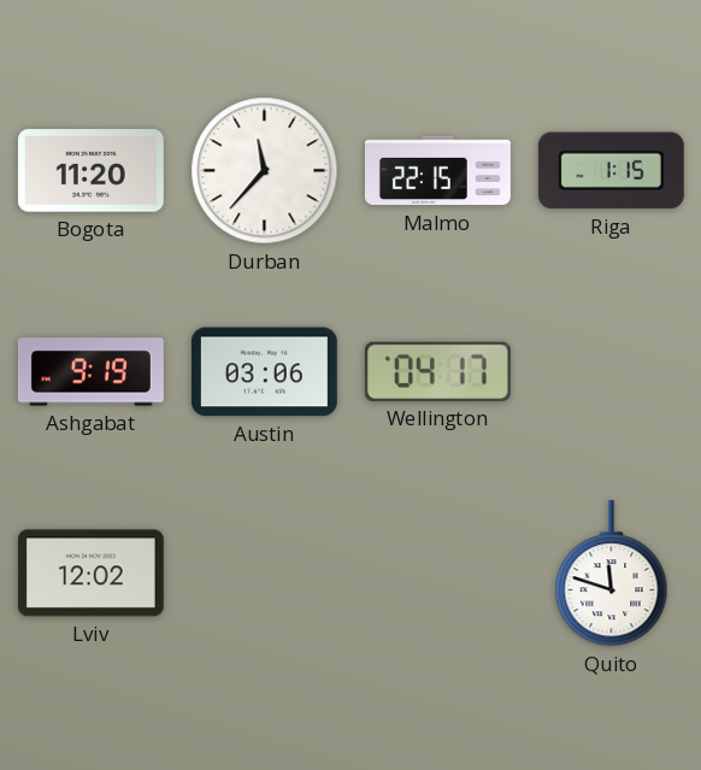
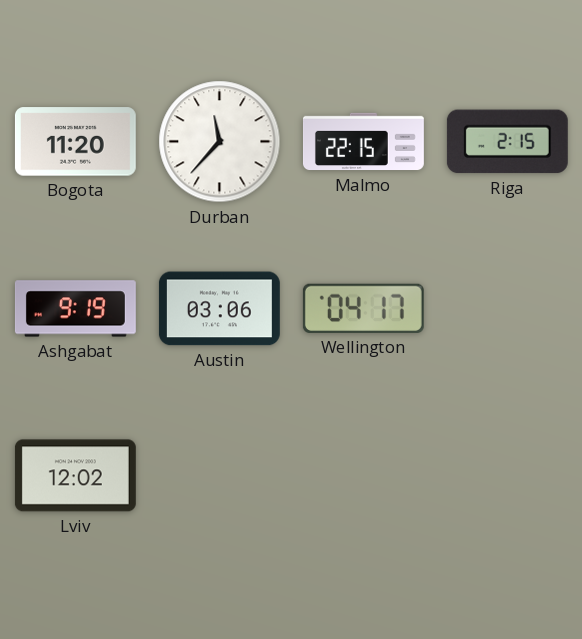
Riga: 1:15 -> 2:15
Quito: 11:48 -> none
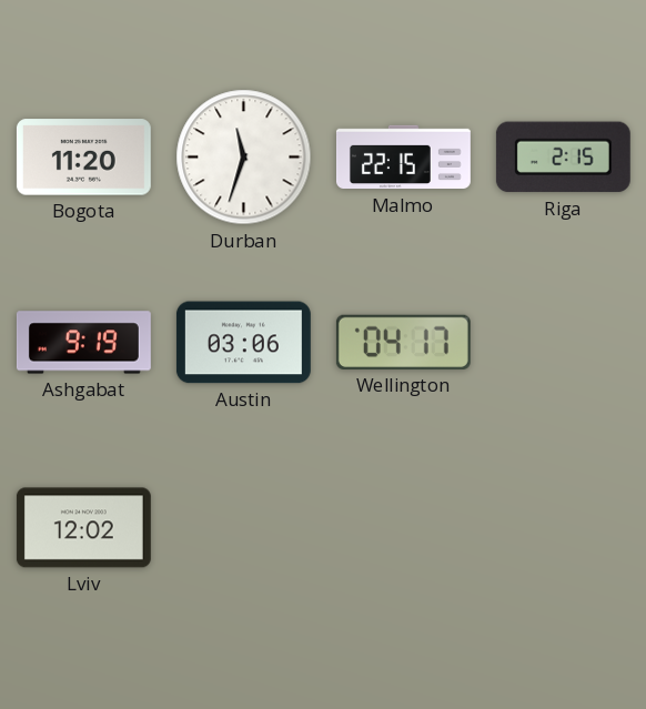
Durban: 11:37 -> 11:33
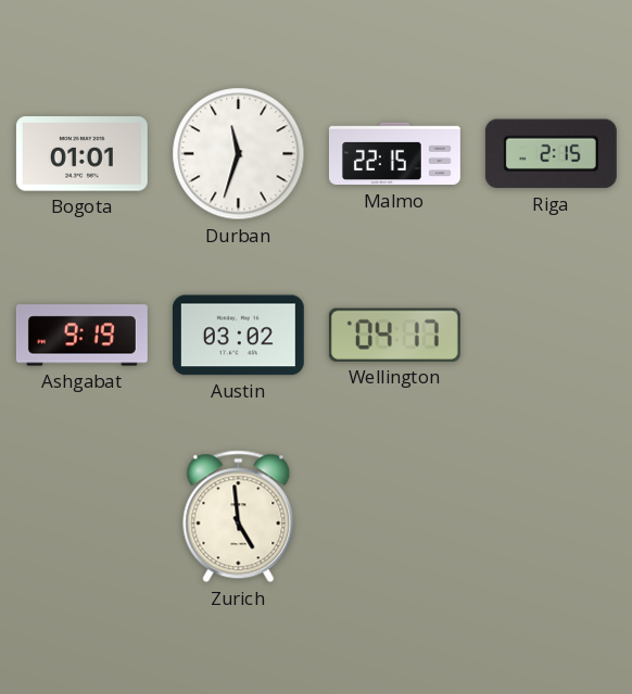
Bogota: 11:20 -> 01:01
Austin: 03:06 -> 03:02
Lviv: 12:02 -> none
Zurich: none -> 4:59
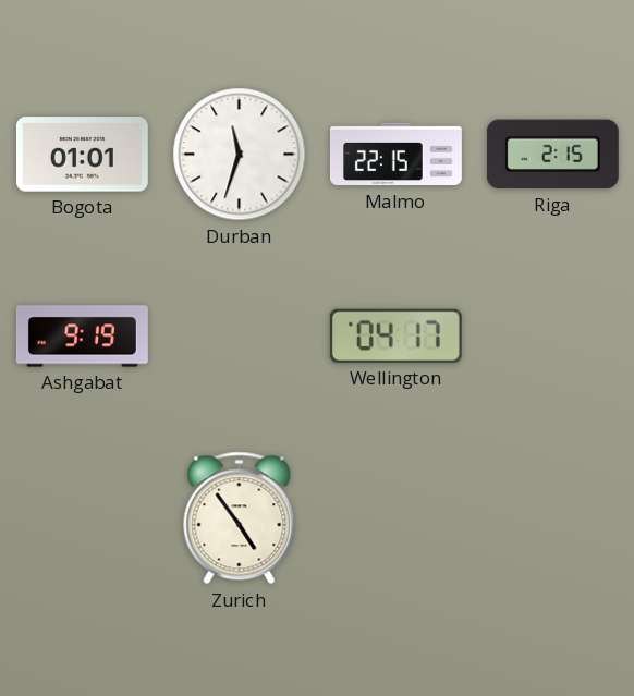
Austin: 03:02 -> none
Zurich: 4:59 -> 4:54
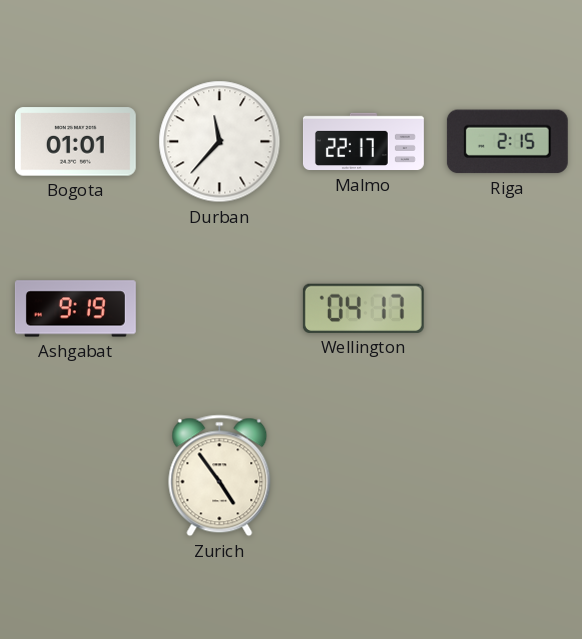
Durban: 11:33 -> 11:37
Malmo: 22:15 -> 22:17
